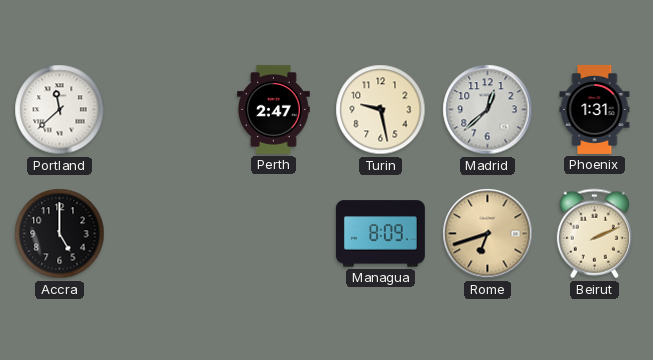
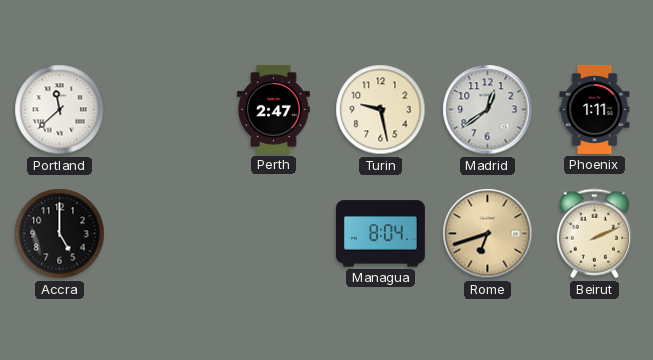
Madrid: 12:38 -> 12:39
Phoenix: 1:31 -> 1:11
Managua: 8:09 -> 8:04
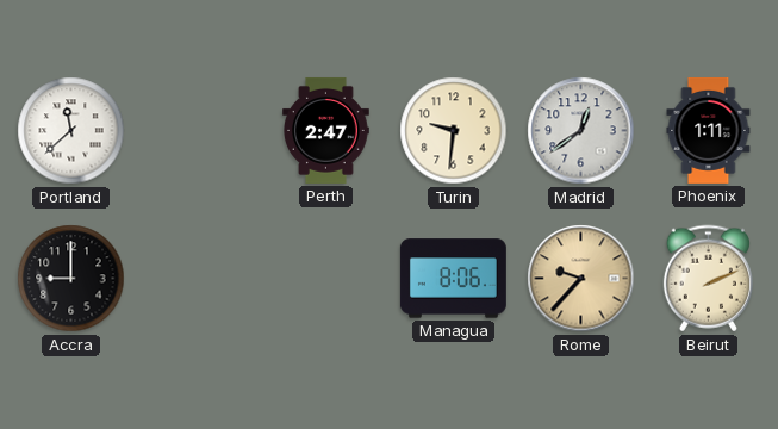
Turin: 9:28 -> 9:31
Accra: 5:00 -> 9:00
Managua: 8:04 -> 8:06
Rome: 6:42 -> 9:37
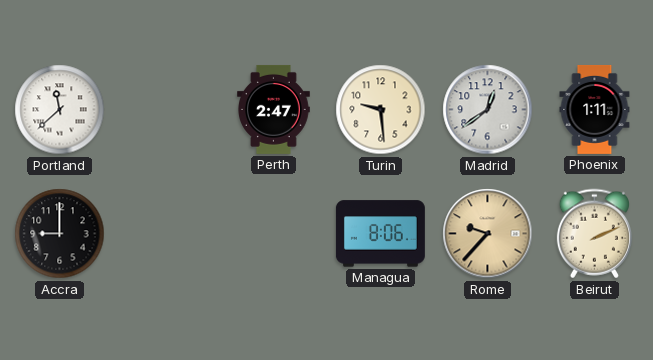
Turin: 9:31 -> 9:29
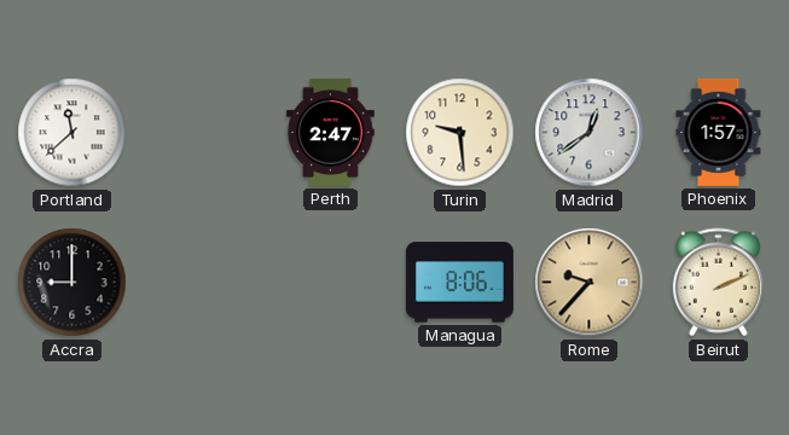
Phoenix: 1:11 -> 1:57
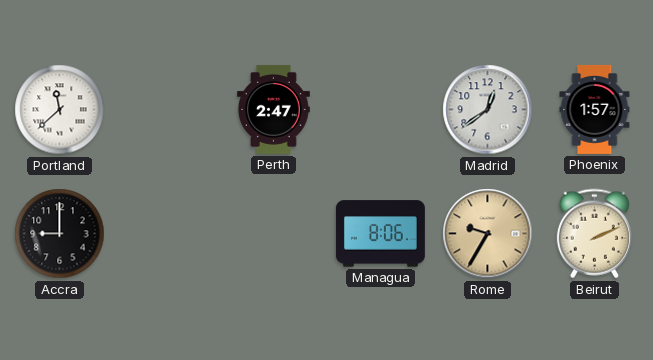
Turin: 9:29 -> none
Rome: 9:37 -> 9:35
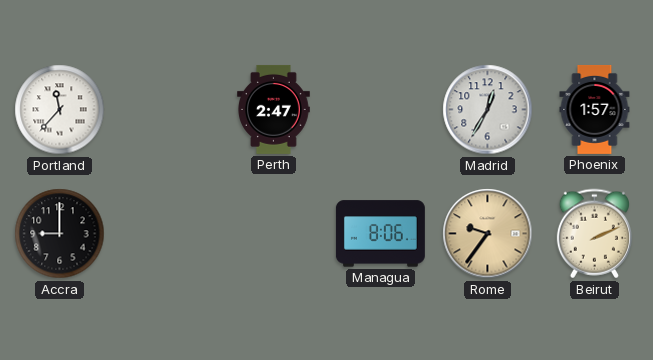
Portland: 11:38 -> 11:37
Madrid: 12:39 -> 12:35
Rome: 9:35 -> 9:36
